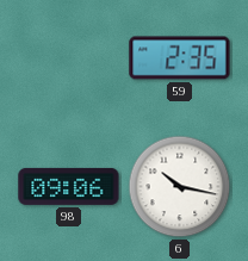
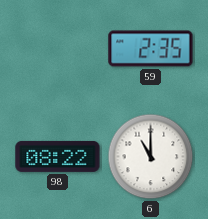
98: 09:06 -> 08:22
6: 10:17 -> 11:00
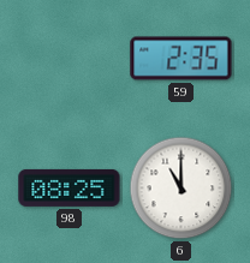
98: 08:22 -> 08:25
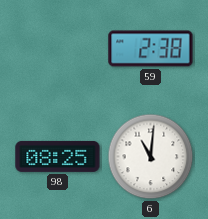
59: 2:35 -> 2:38
6: 11:00 -> 11:01
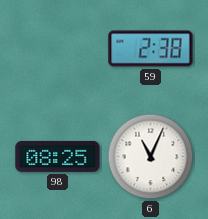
6: 11:01 -> 11:04
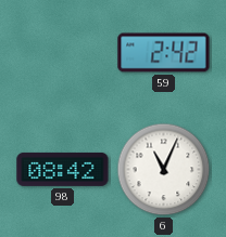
59: 2:38 -> 2:42
98: 08:25 -> 08:42
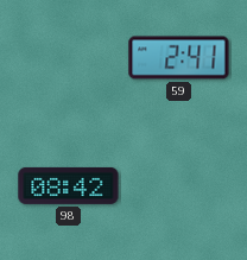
59: 2:42 -> 2:41
6: 11:04 -> none
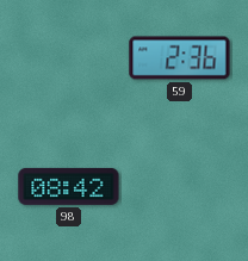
59: 2:41 -> 2:36
